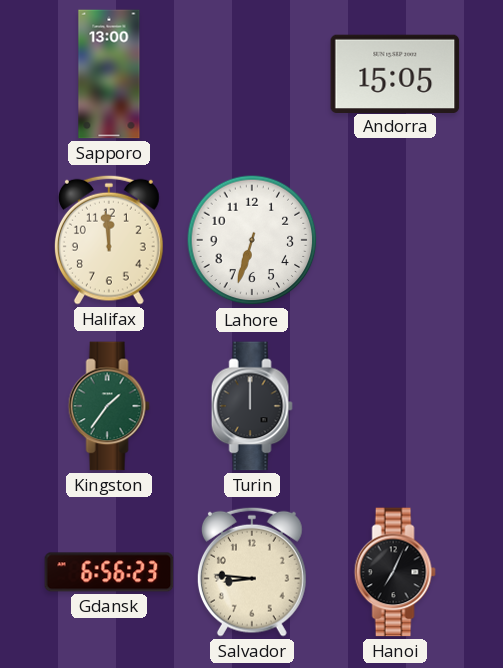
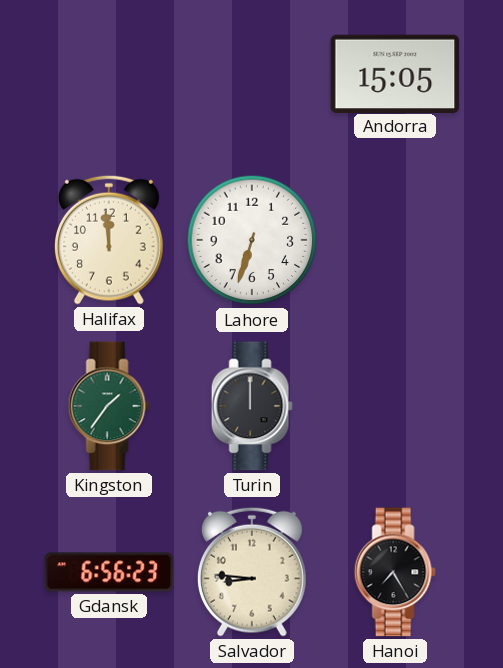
Sapporo: 13:00 -> none
Hanoi: 7:04 -> 7:25
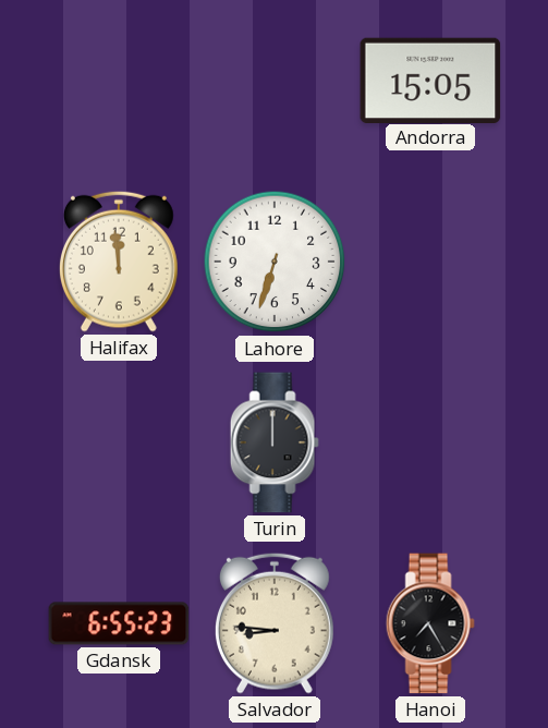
Kingston: 1:36 -> none
Gdansk: 6:56 -> 6:55
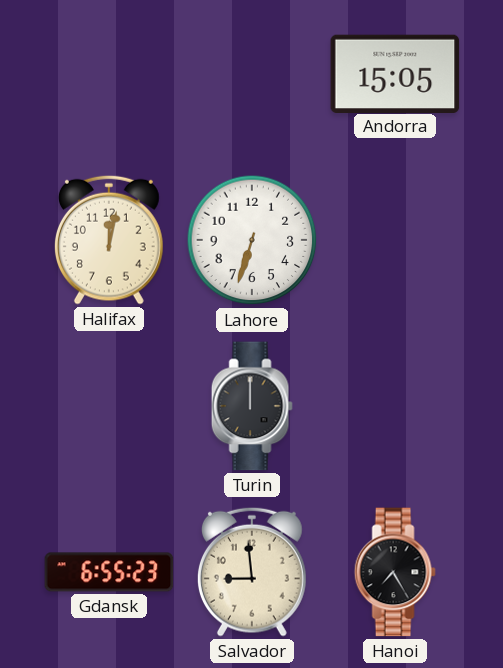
Halifax: 11:59 -> 12:02
Salvador: 8:46 -> 8:59
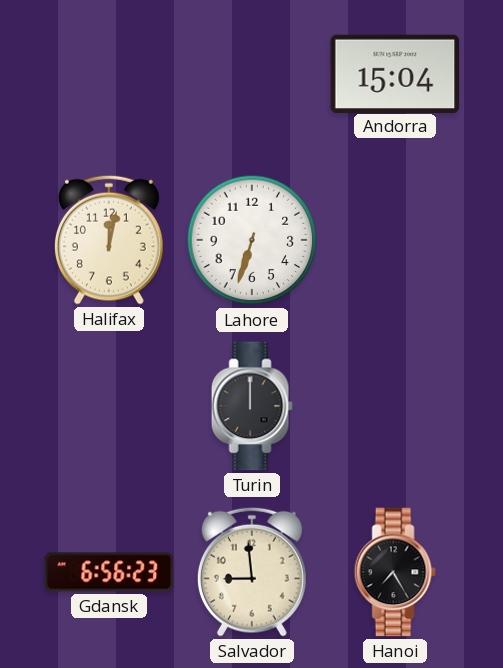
Andorra: 15:05 -> 15:04
Gdansk: 6:55 -> 6:56
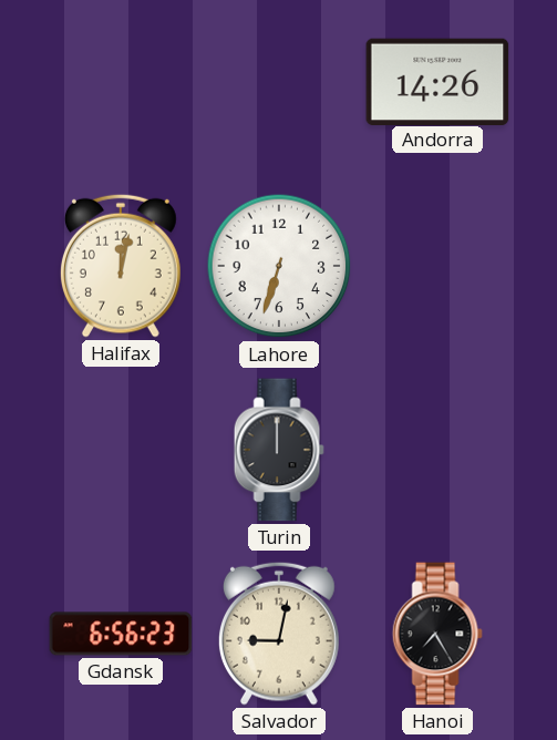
Andorra: 15:04 -> 14:26
Salvador: 8:59 -> 9:02
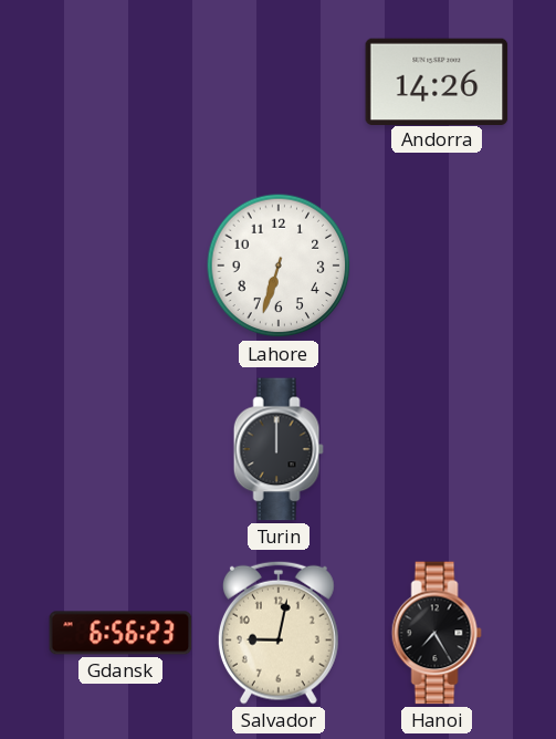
Halifax: 12:02 -> none
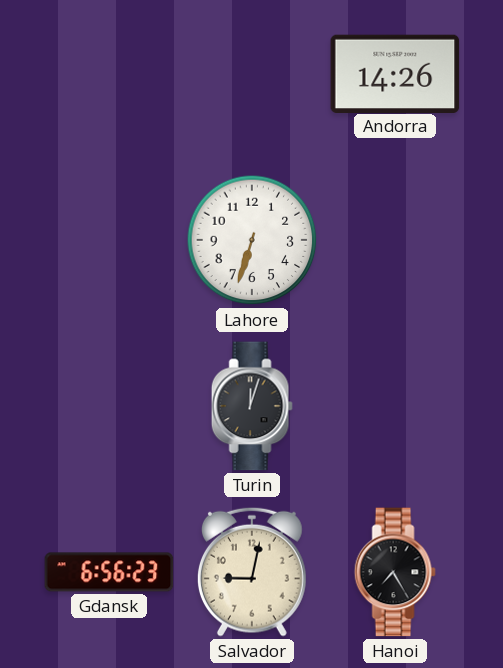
Turin: 12:00 -> 12:03
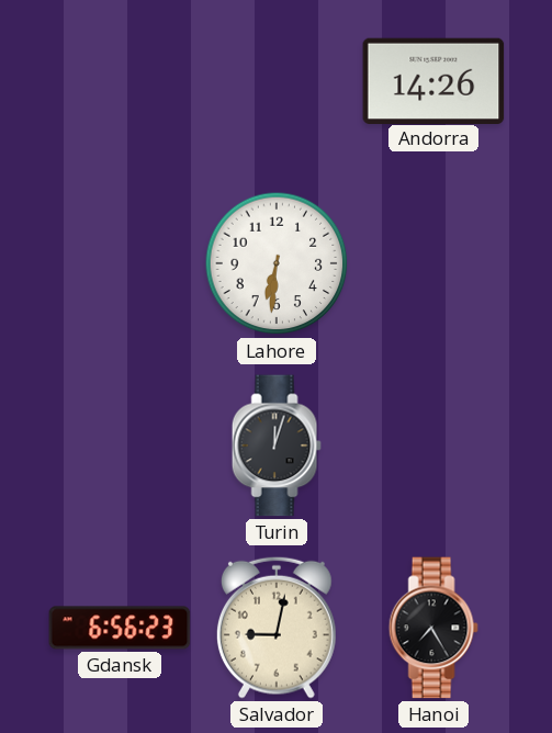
Lahore: 6:33 -> 6:31
